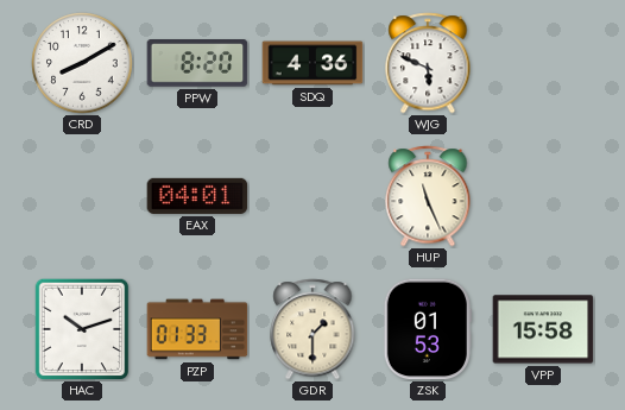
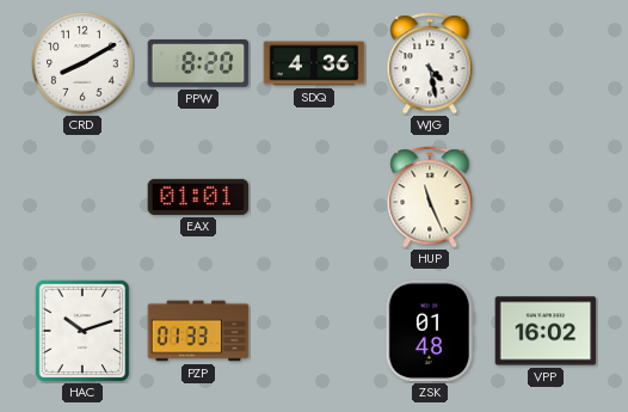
WJG: 5:49 -> 4:28
EAX: 04:01 -> 01:01
GDR: 1:30 -> none
ZSK: 01:53 -> 01:48
VPP: 15:58 -> 16:02
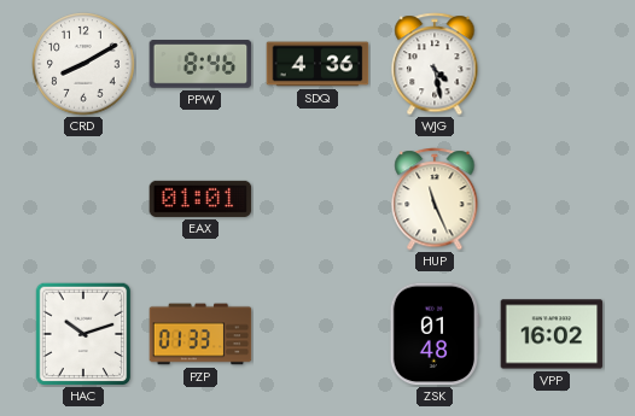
PPW: 8:20 -> 8:46
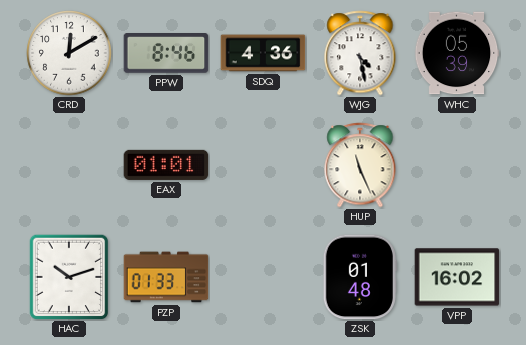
CRD: 8:10 -> 12:10
WHC: none -> 05:39
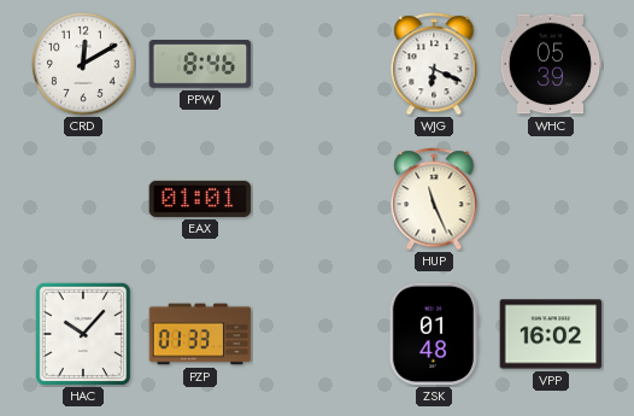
SDQ: 4:36 -> none
WJG: 4:28 -> 6:19
HAC: 10:12 -> 10:07
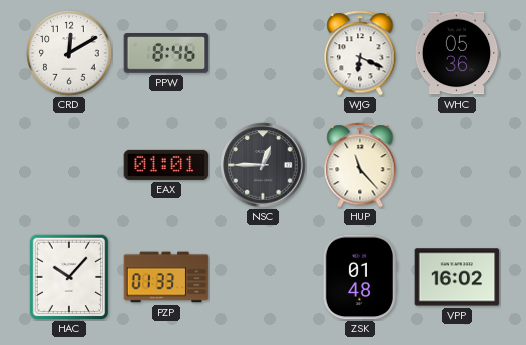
WHC: 05:39 -> 05:36
NSC: none -> 12:45
HUP: 11:26 -> 11:23
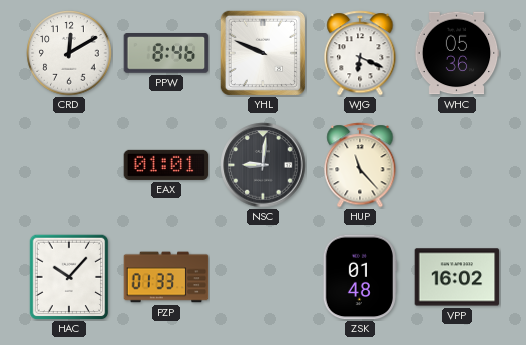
YHL: none -> 9:49
NSC: 12:45 -> 9:01
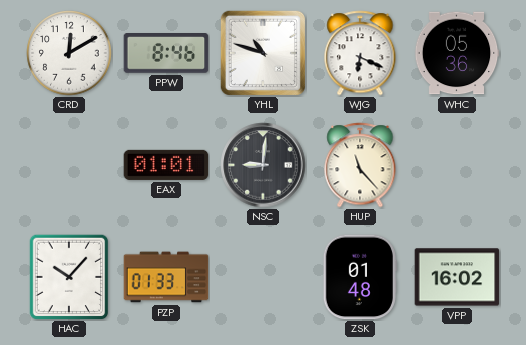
YHL: 9:49 -> 10:48
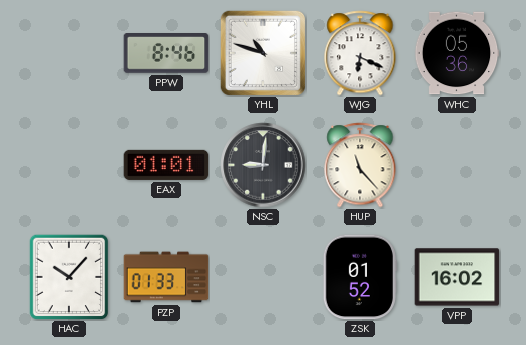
CRD: 12:10 -> none
ZSK: 01:48 -> 01:52
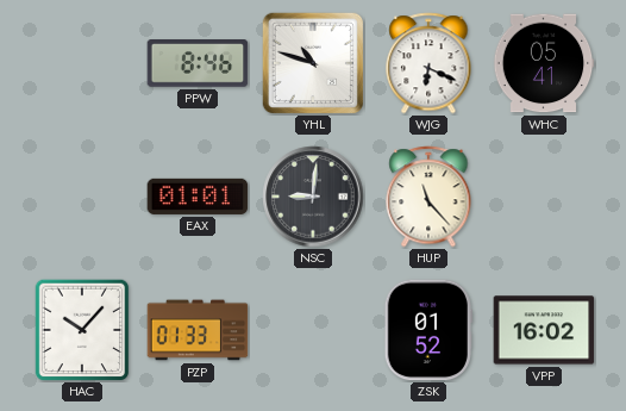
WHC: 05:36 -> 05:41
